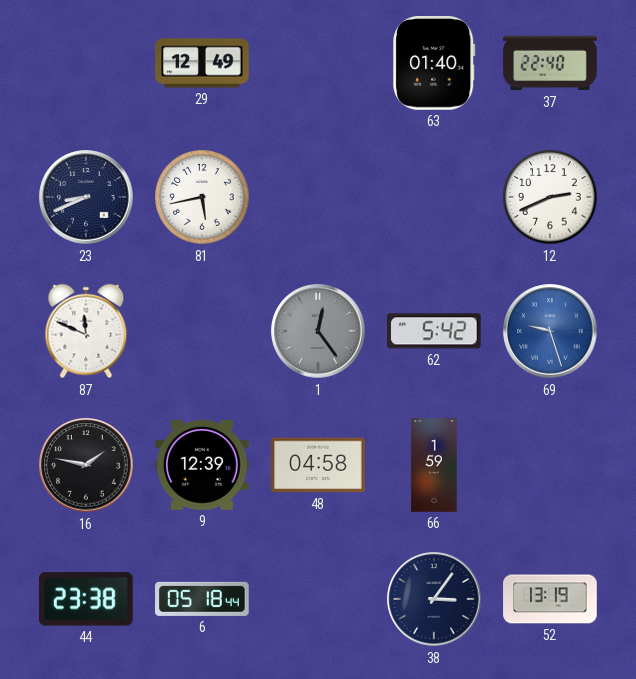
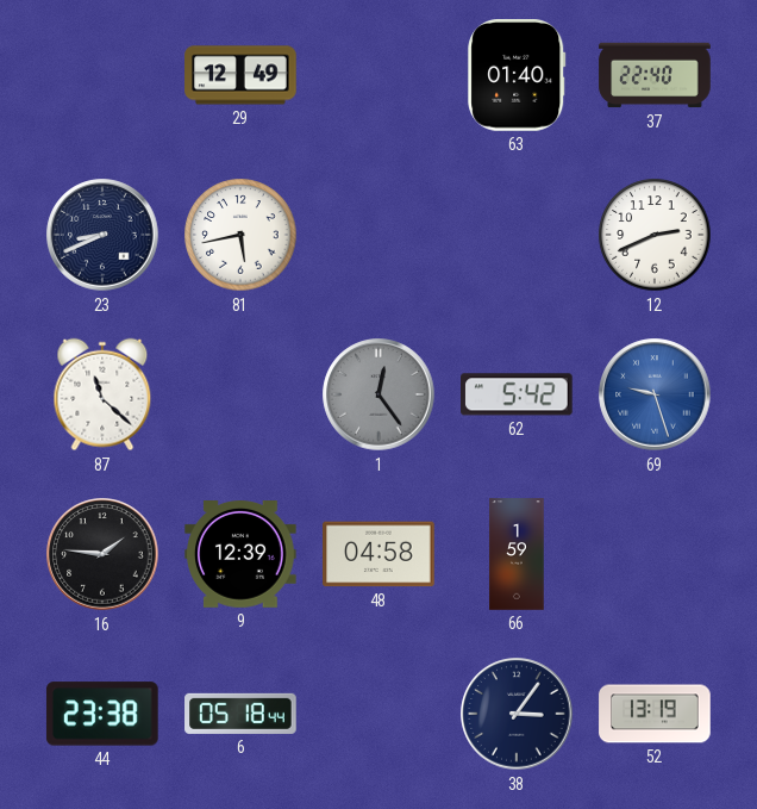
87: 11:49 -> 11:22
16: 1:47 -> 1:46
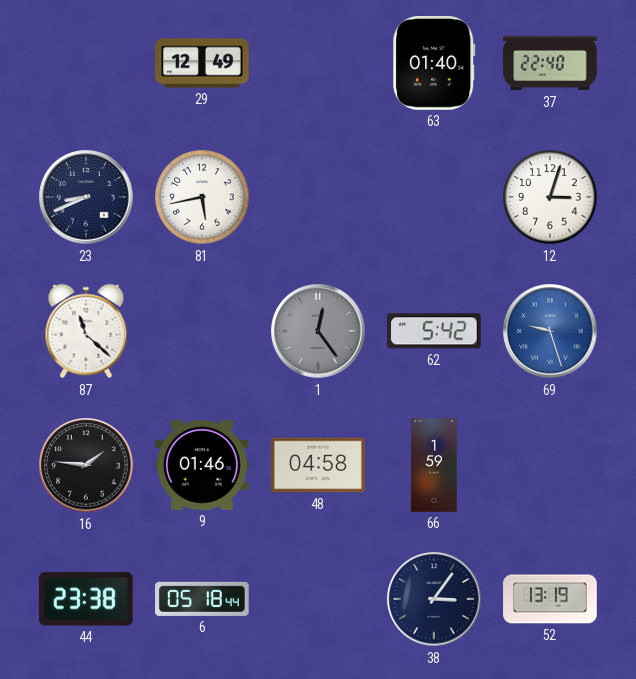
12: 2:41 -> 3:03
9: 12:39 -> 01:46
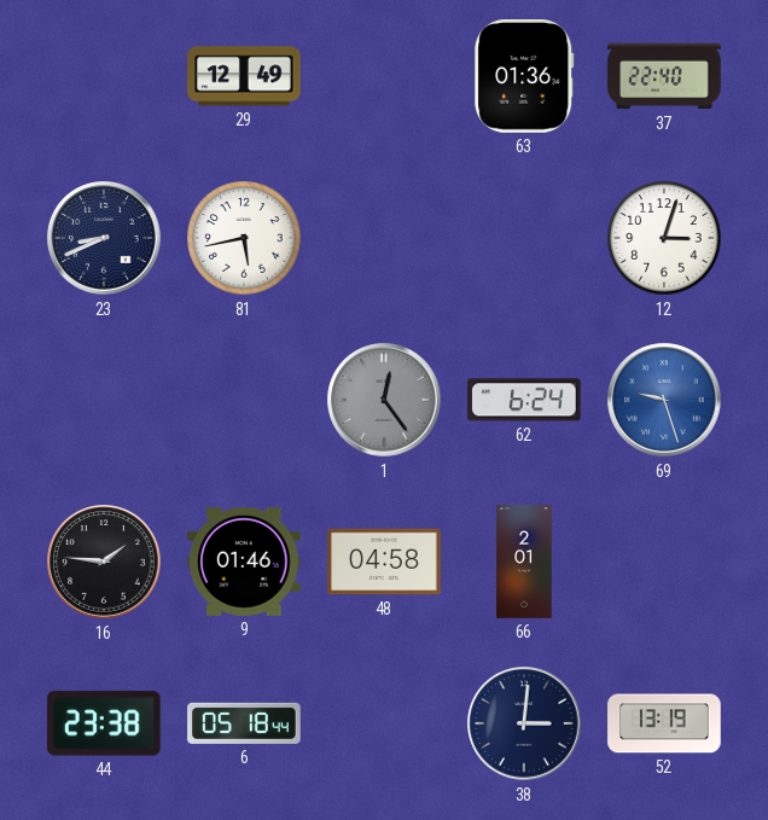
63: 01:40 -> 01:36
87: 11:22 -> none
62: 5:42 -> 6:24
66: 1:59 -> 2:01
38: 3:06 -> 3:01
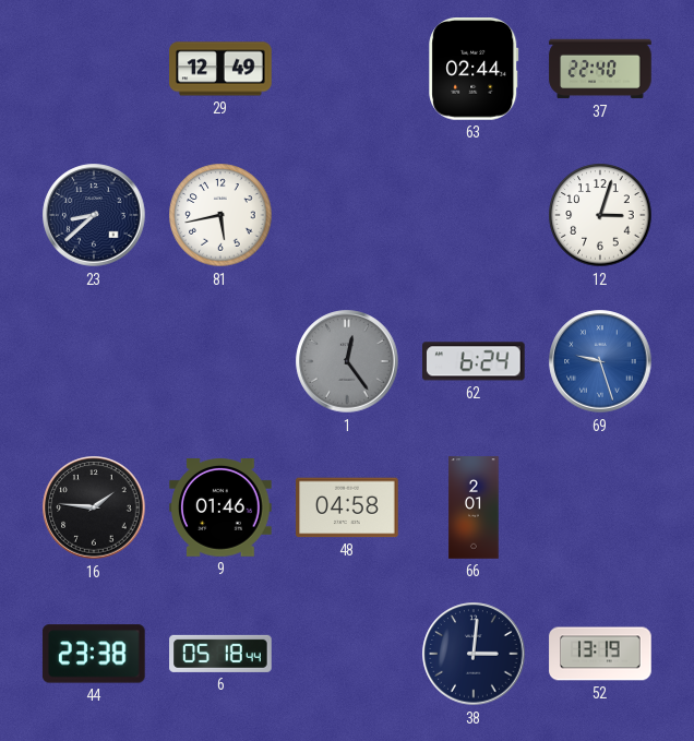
63: 01:36 -> 02:44
23: 8:41 -> 8:38
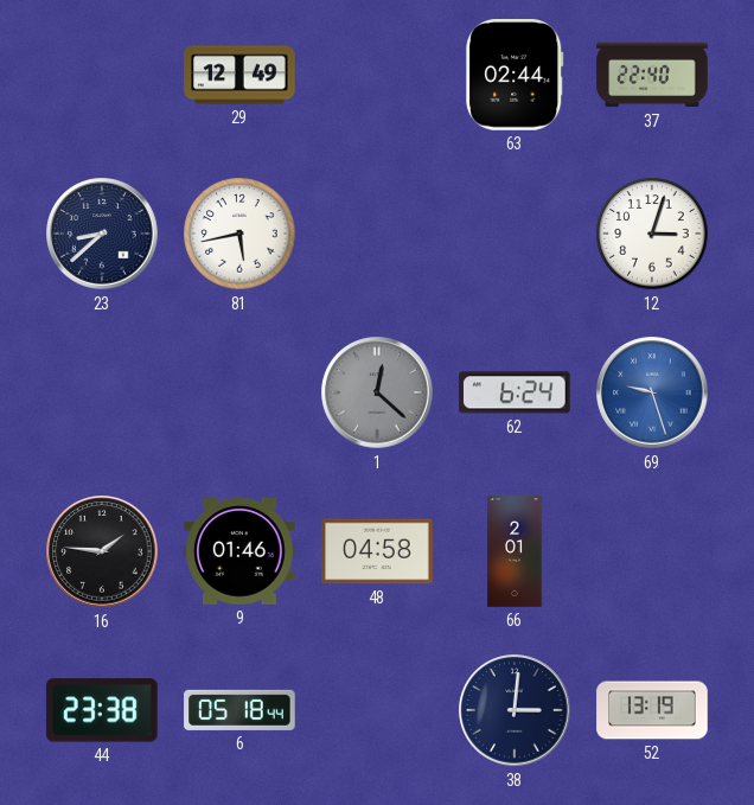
1: 12:24 -> 12:22
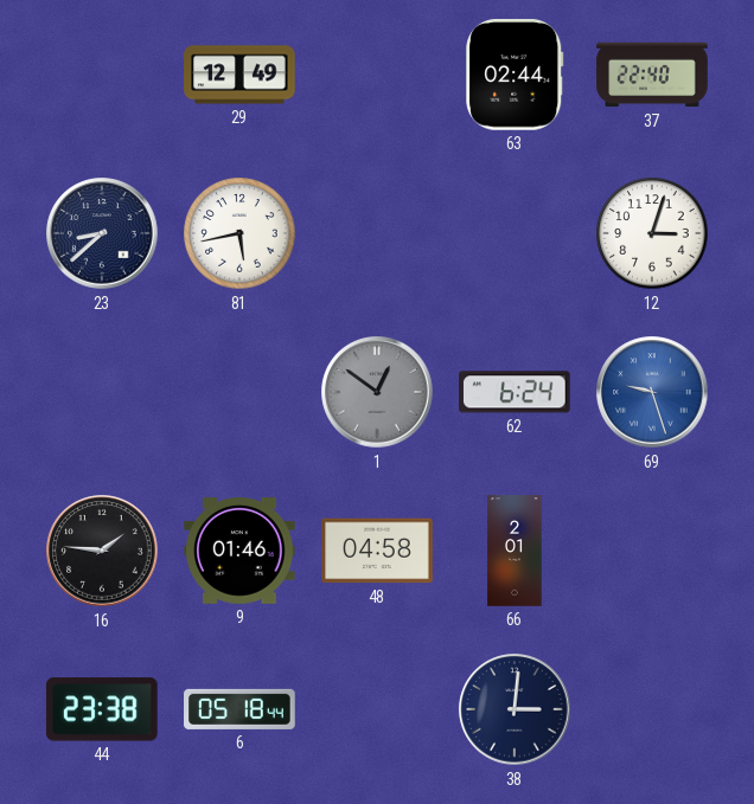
1: 12:22 -> 12:51
52: 13:19 -> none
